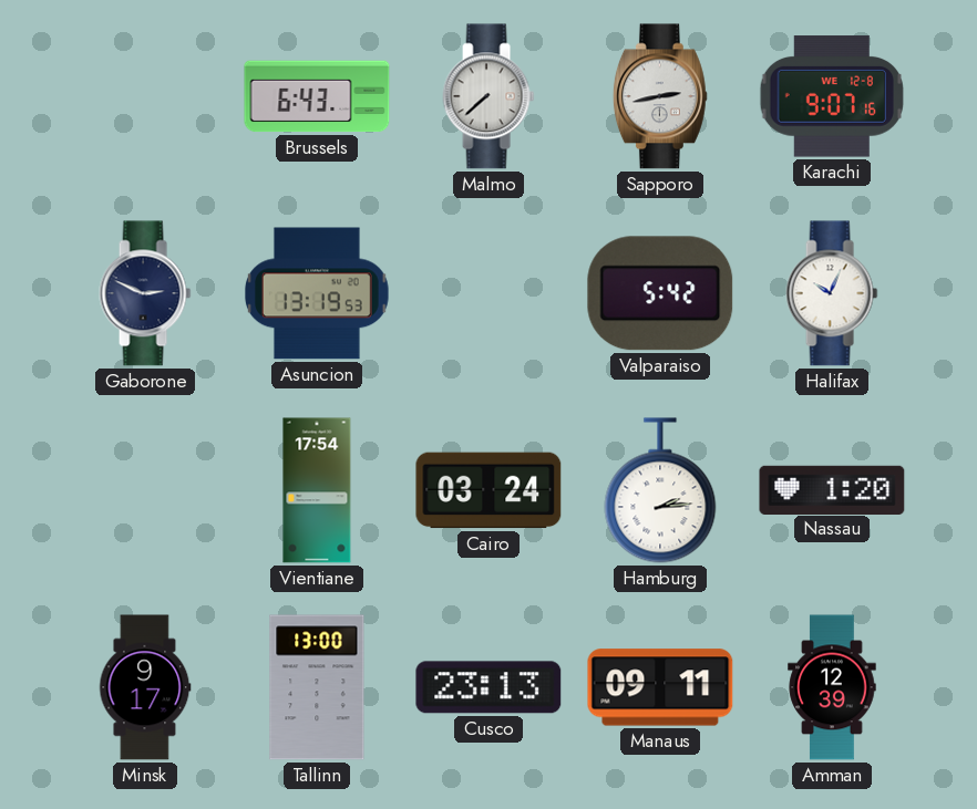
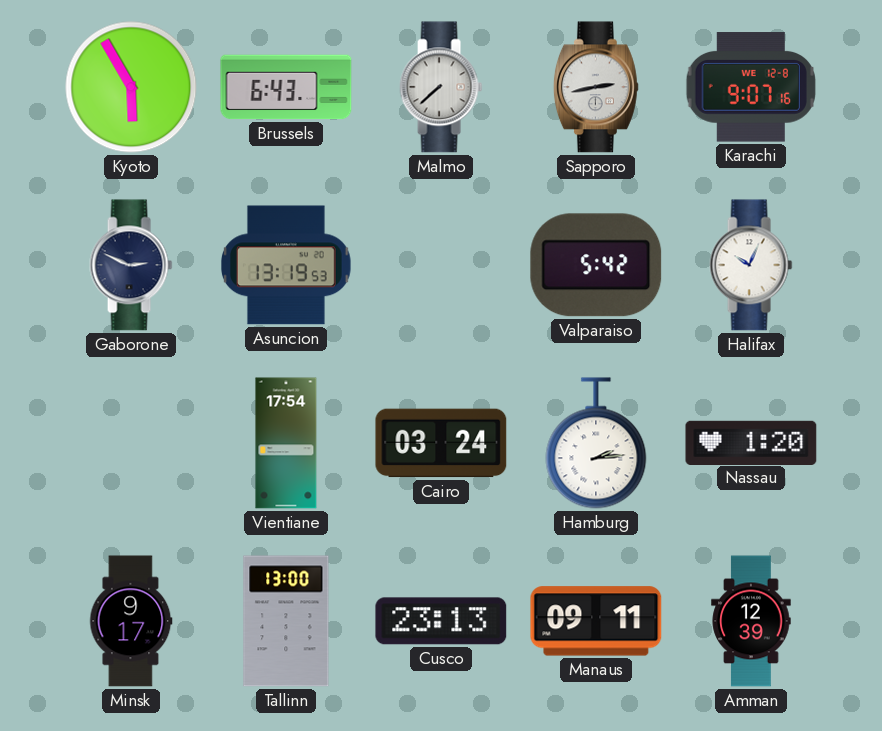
Kyoto: none -> 5:55
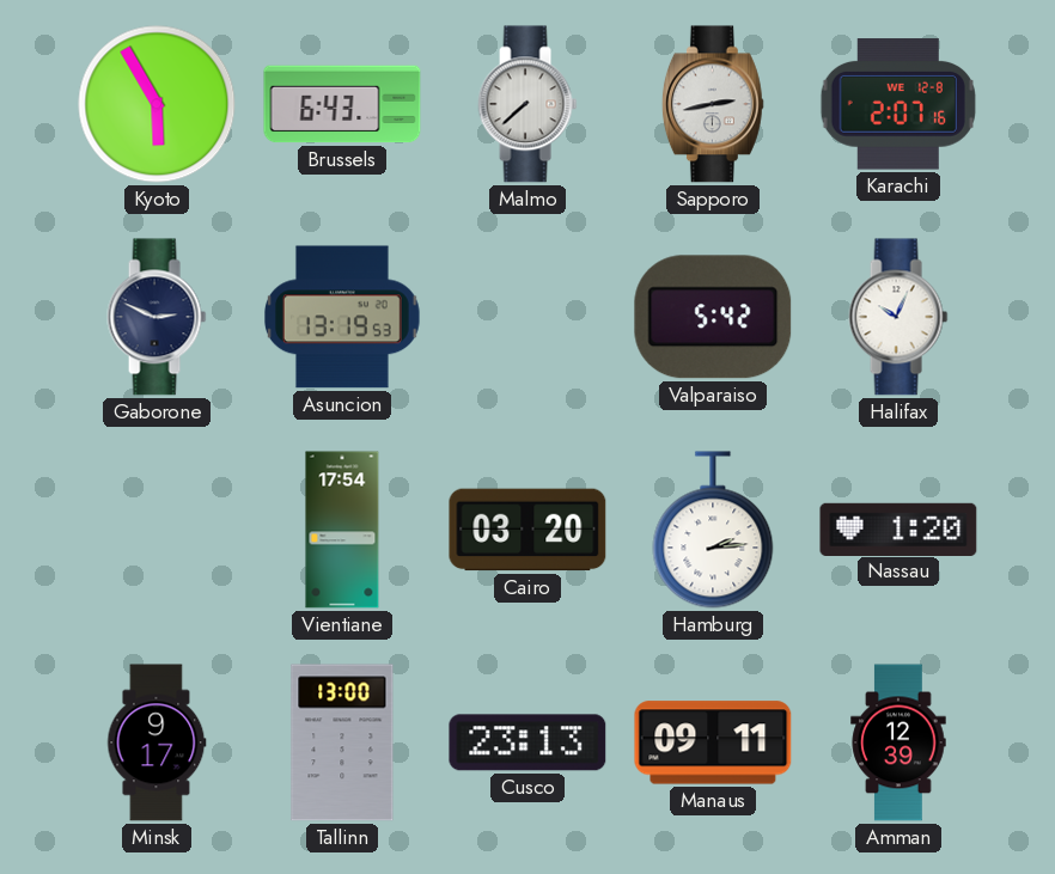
Karachi: 9:07 -> 2:07
Cairo: 03:24 -> 03:20
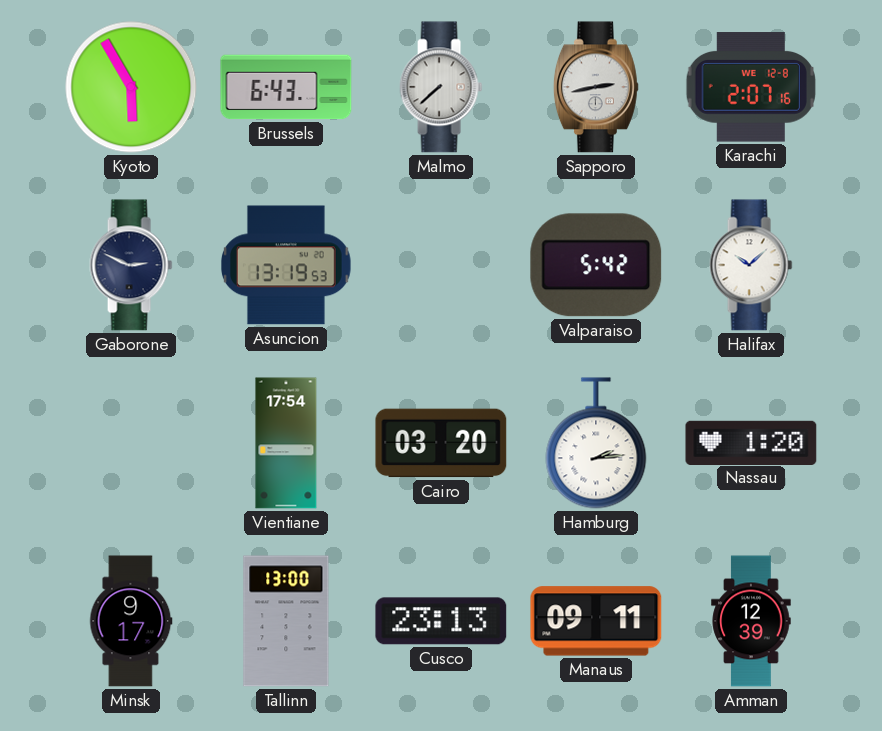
Halifax: 10:04 -> 10:08
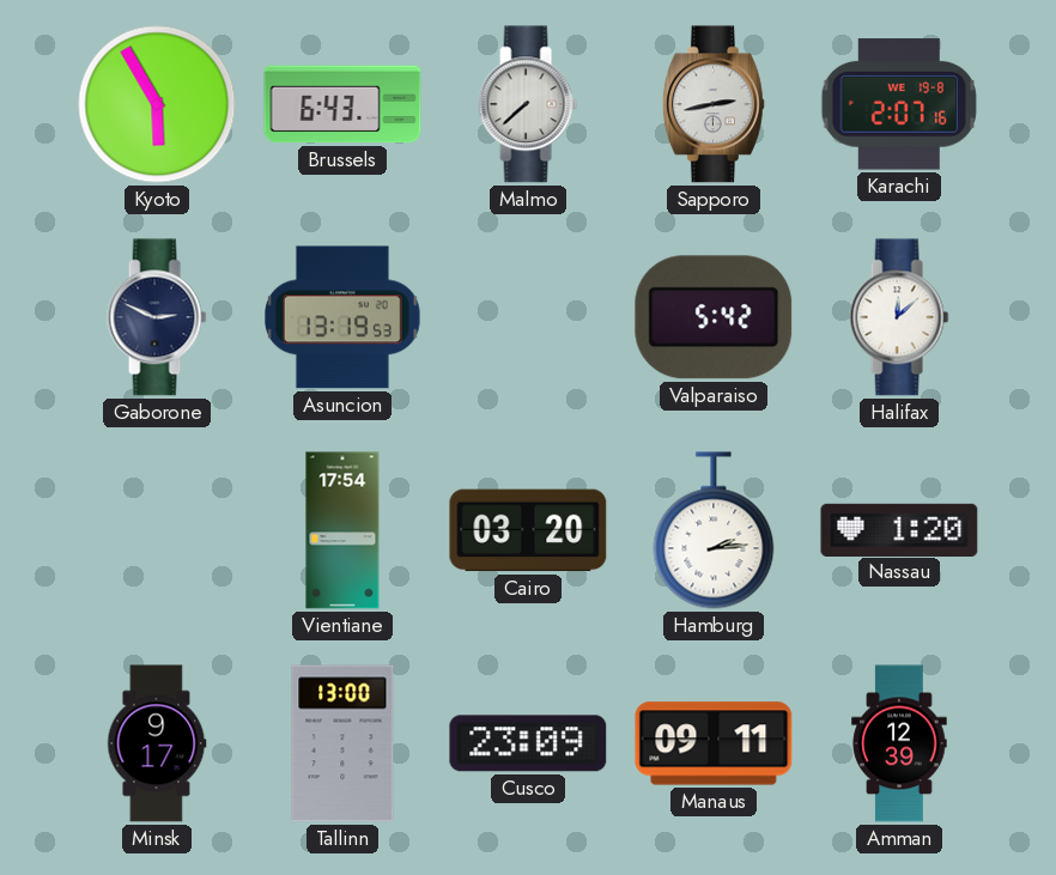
Karachi date: WE 12-8 -> WE 19-8
Halifax: 10:08 -> 12:08
Cusco: 23:13 -> 23:09
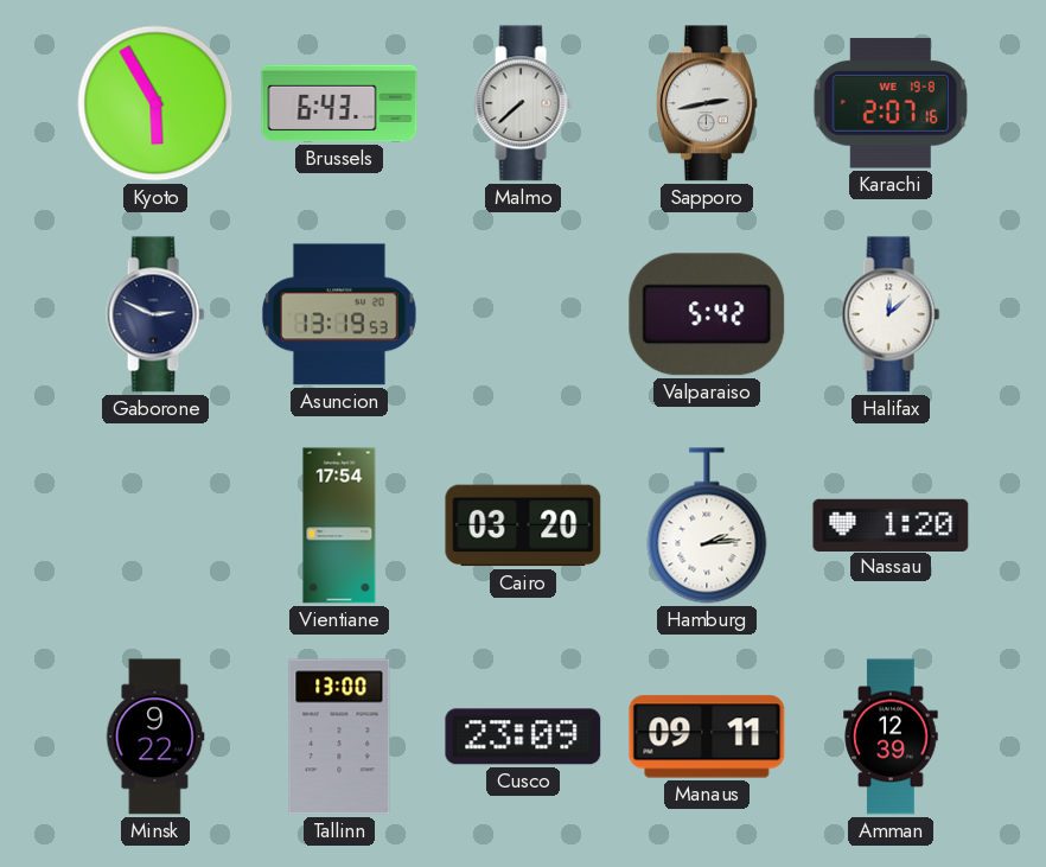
Minsk: 9:17 -> 9:22
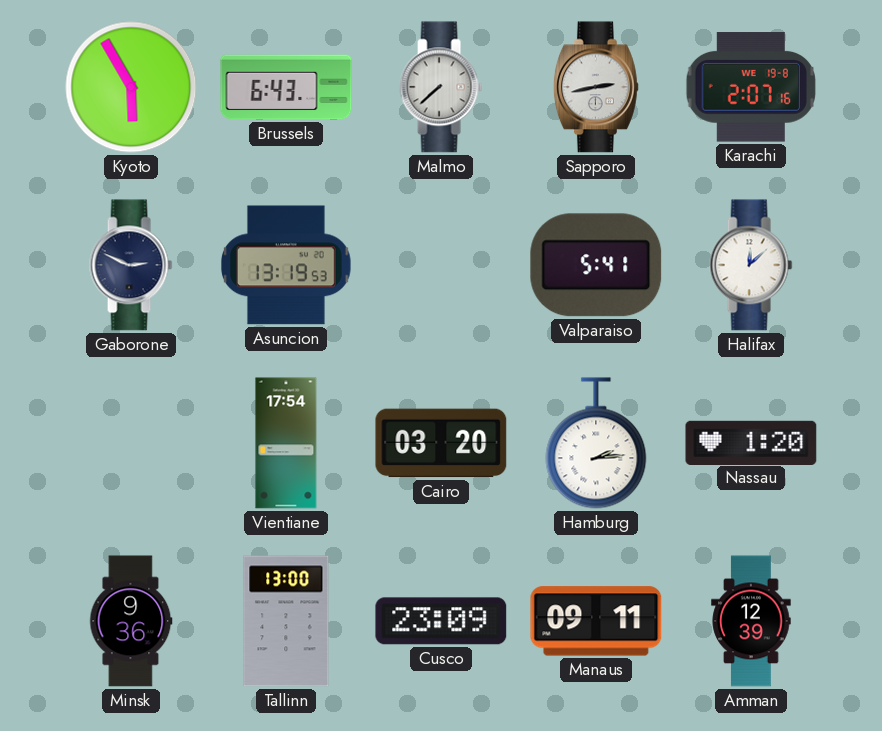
Valparaiso: 5:42 -> 5:41
Minsk: 9:22 -> 9:36
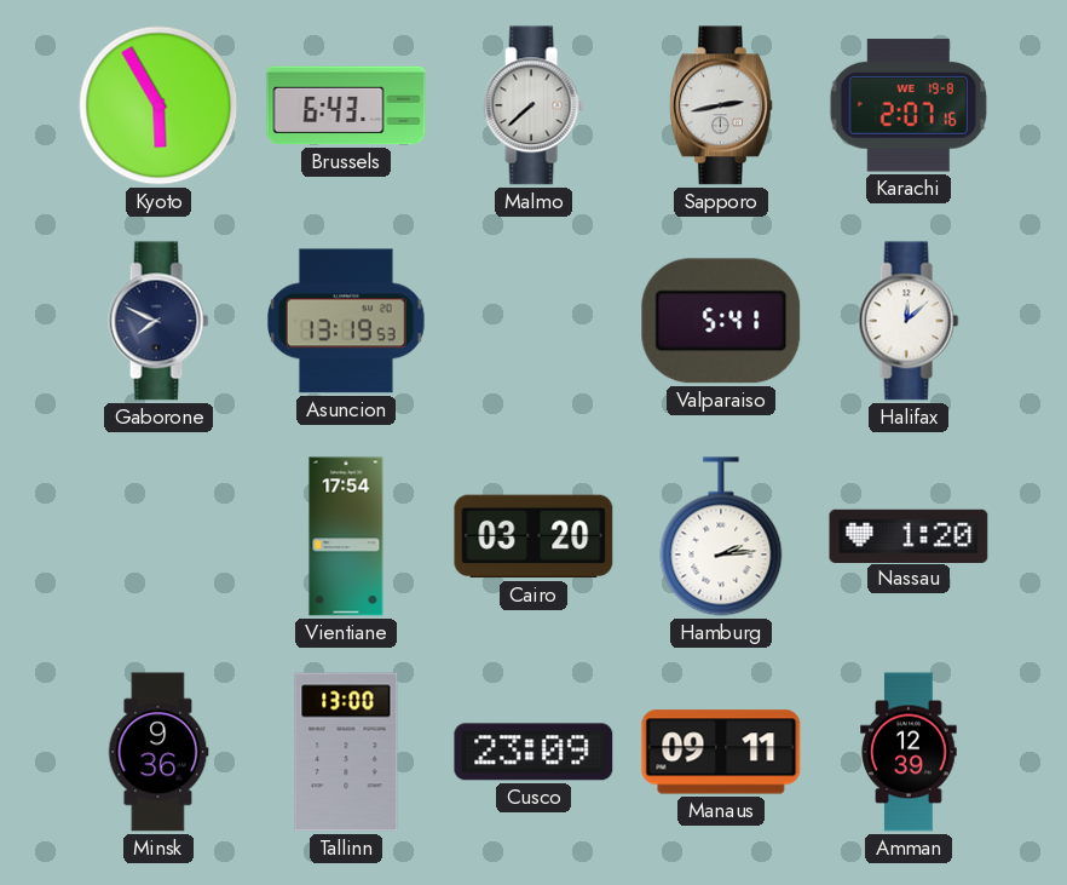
Gaborone: 2:49 -> 7:49
